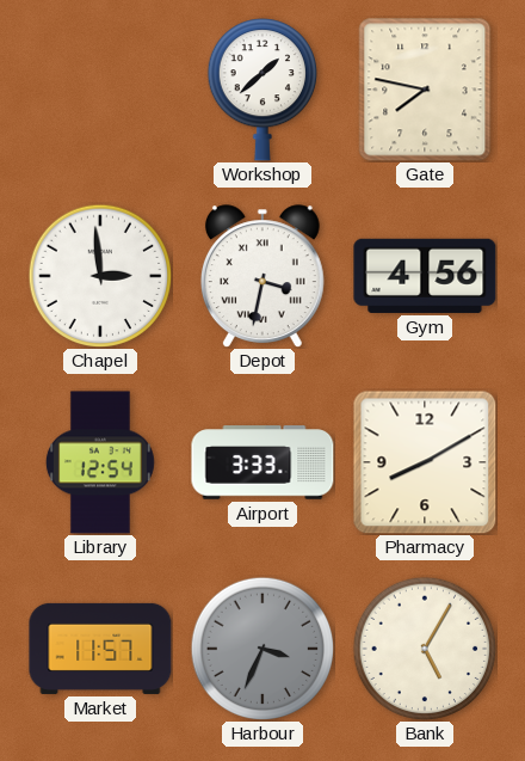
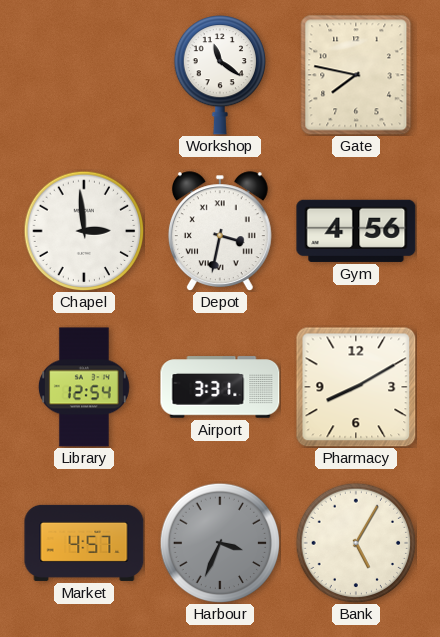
Workshop: 1:38 -> 11:21
Airport: 3:33 -> 3:31
Market: 11:57 -> 4:57
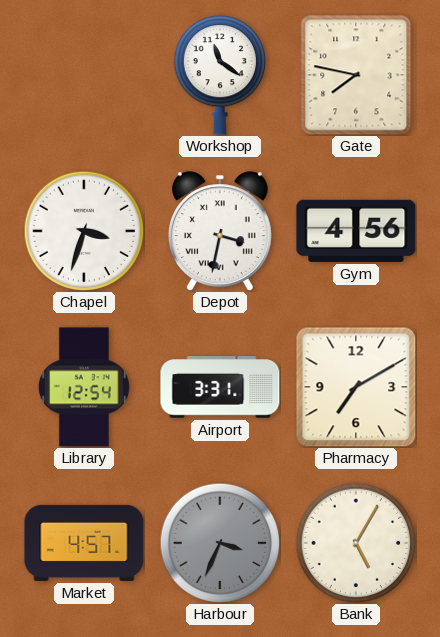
Chapel: 2:59 -> 3:33
Pharmacy: 8:10 -> 7:10
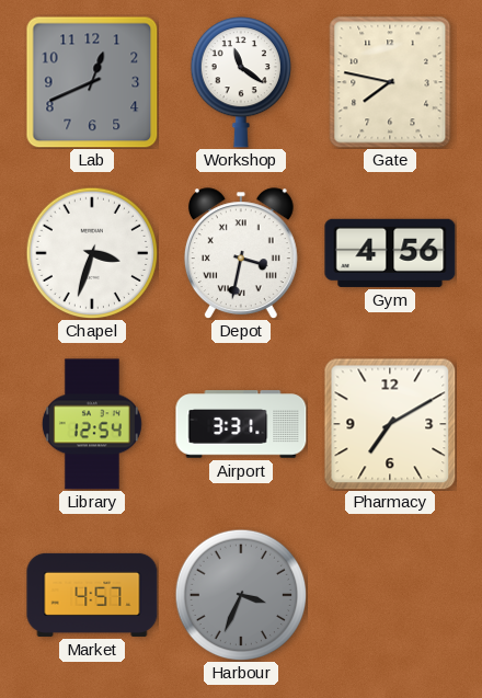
Lab: none -> 12:41
Bank: 5:05 -> none
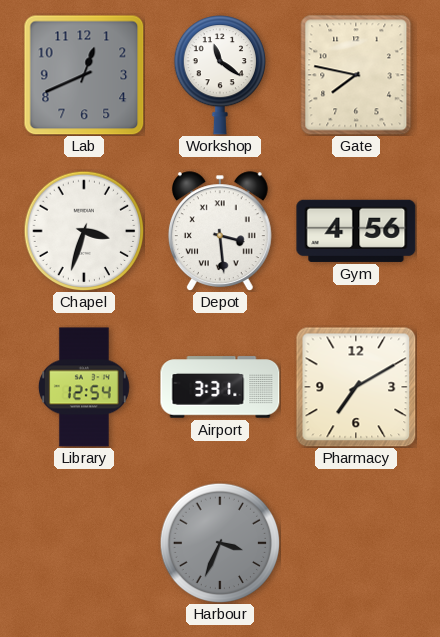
Depot: 3:32 -> 3:29
Market: 4:57 -> none
